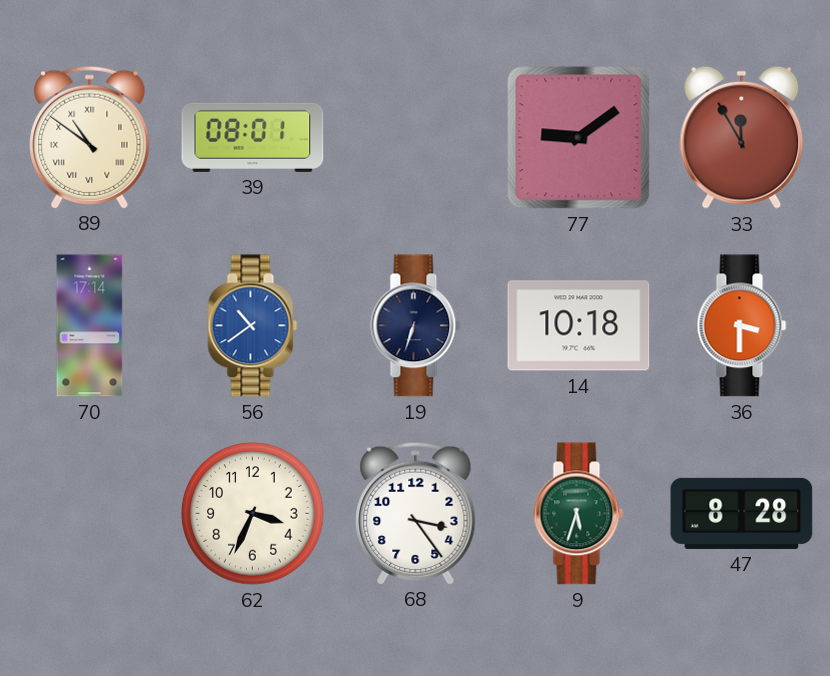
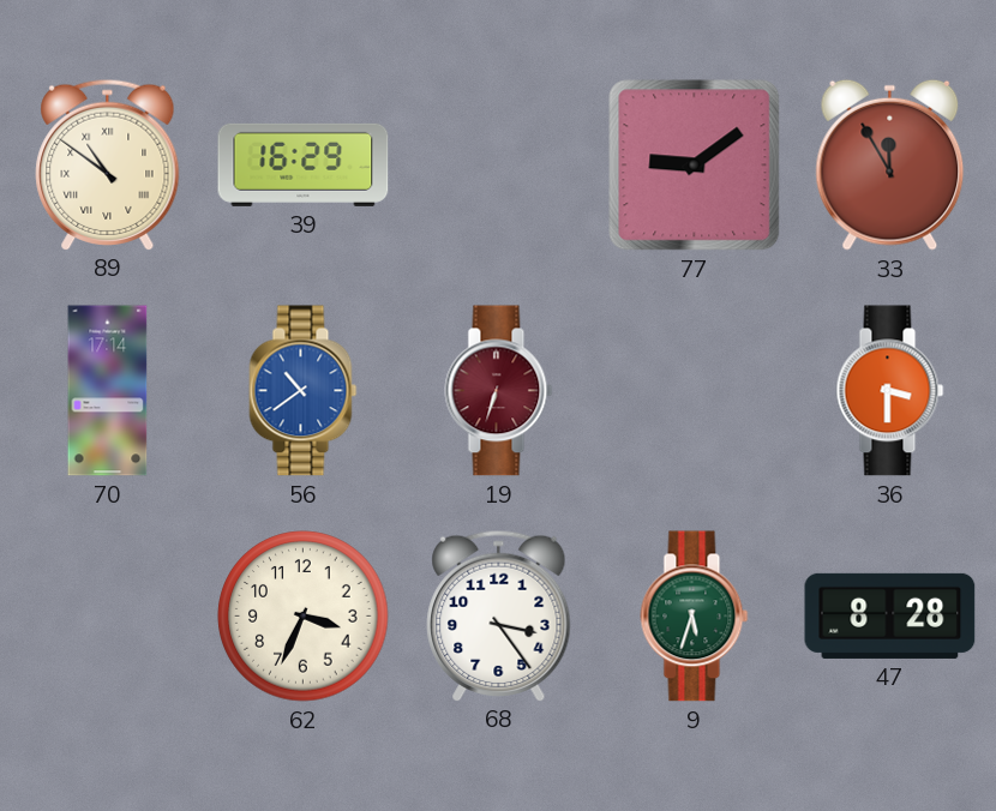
39: 08:01 -> 16:29
19 dial: navy -> burgundy
14: 10:18 -> none
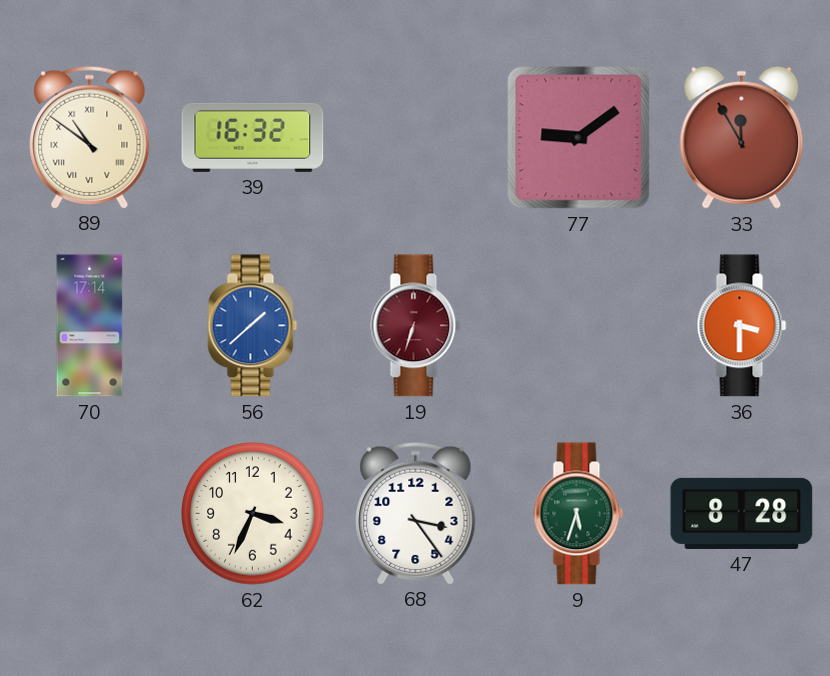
39: 16:29 -> 16:32
56: 10:39 -> 1:38
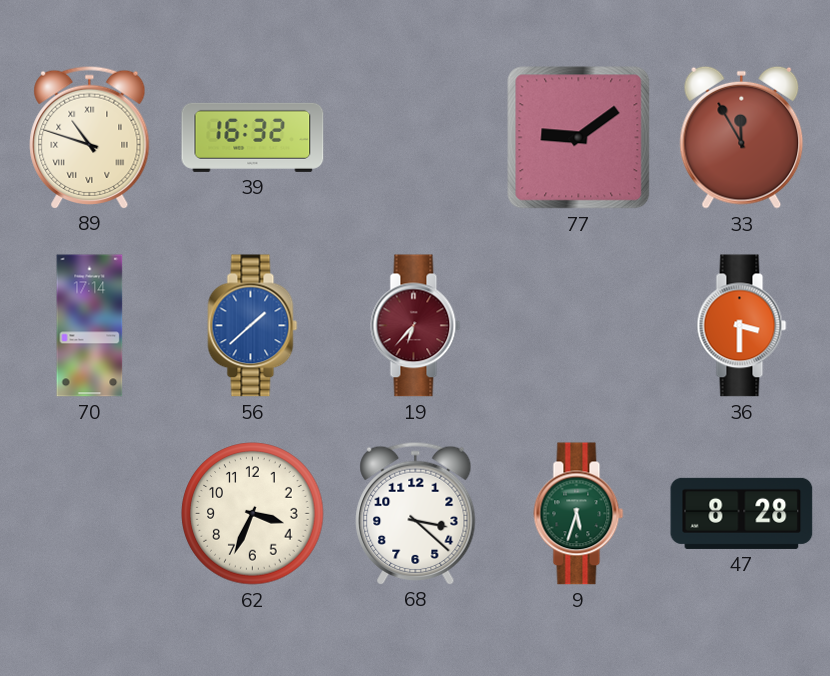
89: 10:51 -> 10:48
19: 6:33 -> 6:37
68: 3:24 -> 3:22
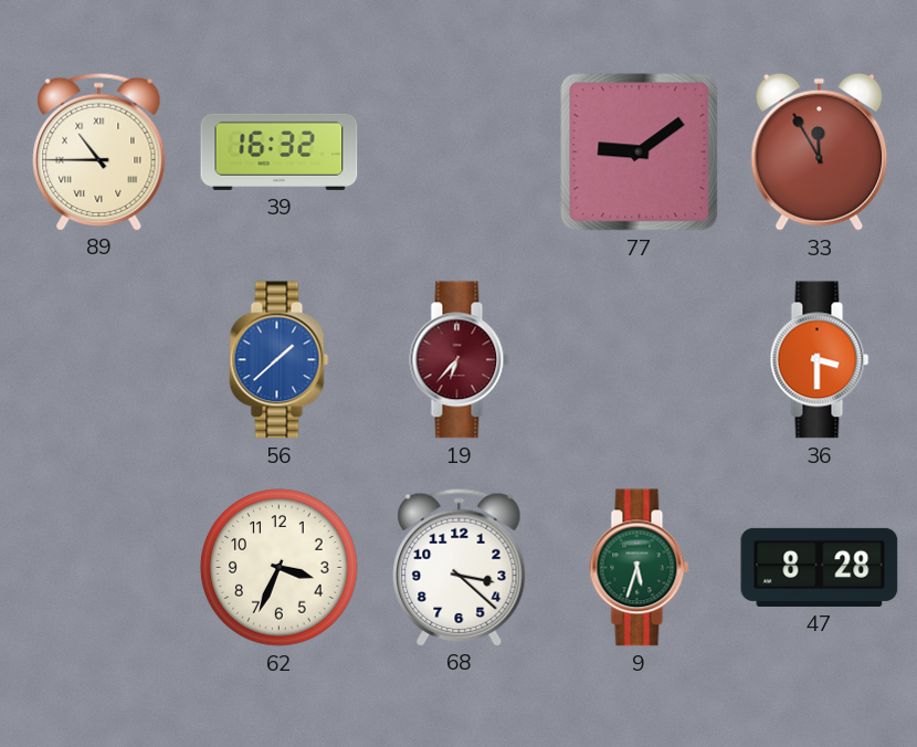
89: 10:48 -> 10:45
70: 17:14 -> none
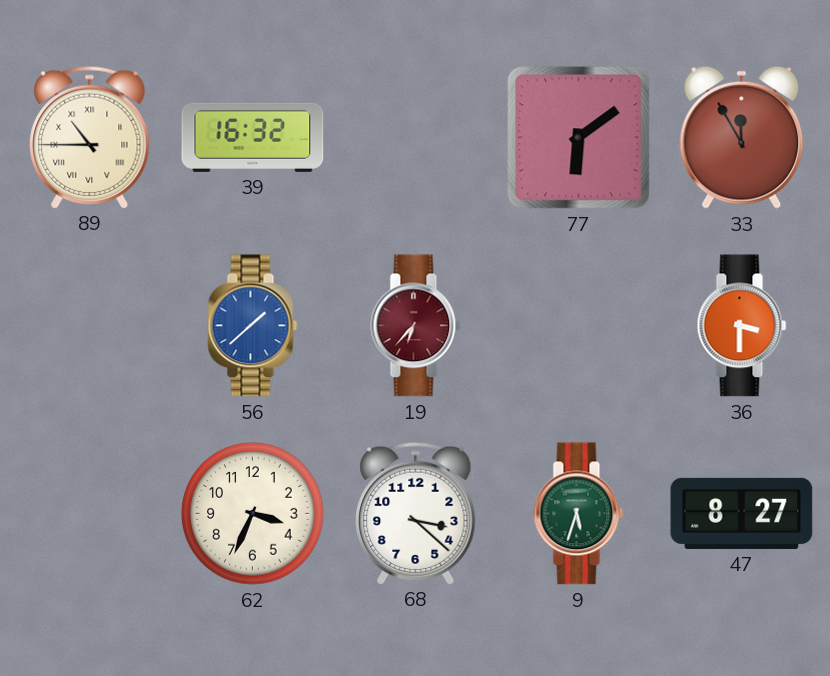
77: 9:09 -> 6:09
47: 8:28 -> 8:27
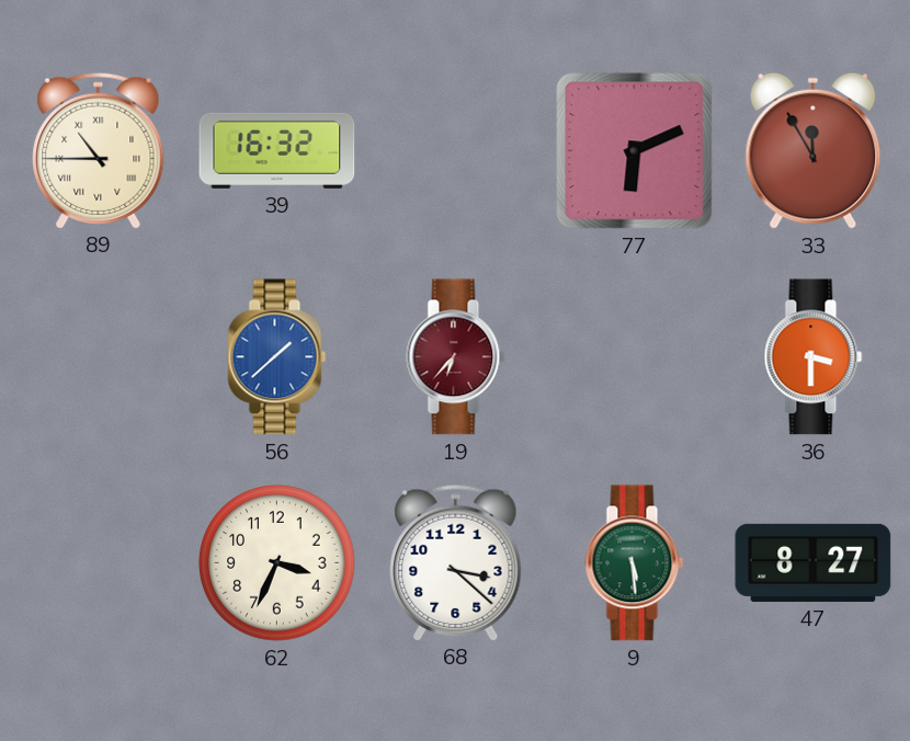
77: 6:09 -> 6:11
9: 5:33 -> 5:29
